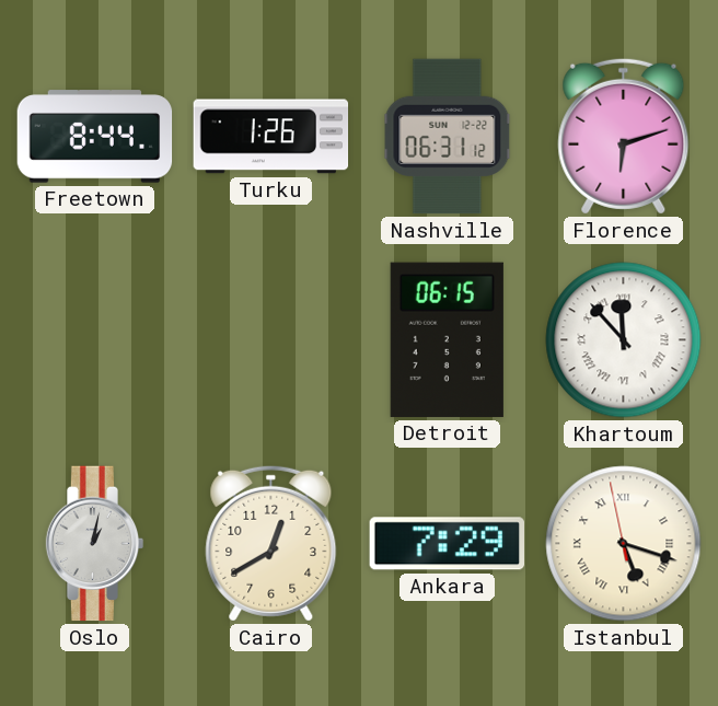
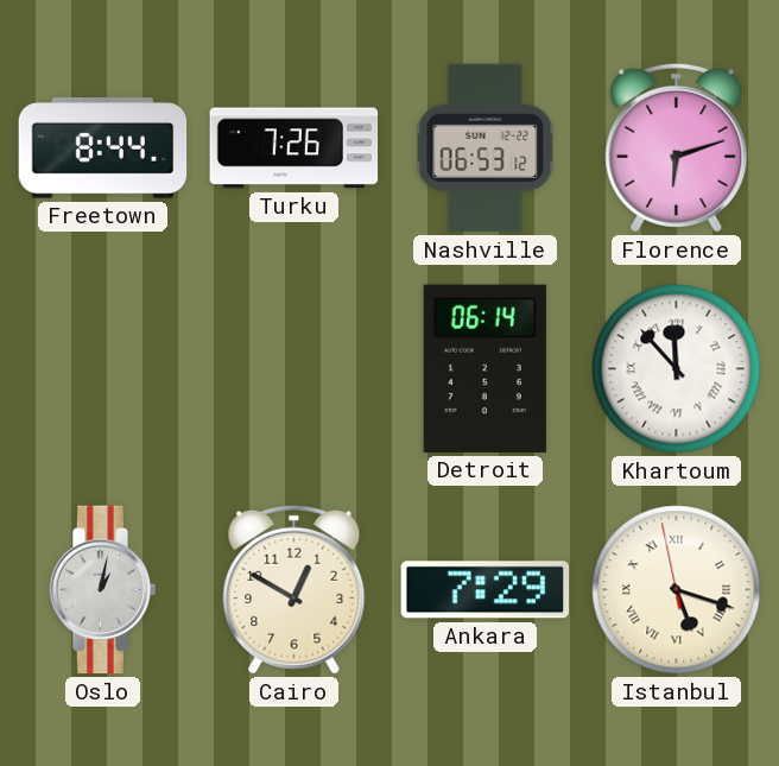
Turku: 1:26 -> 7:26
Nashville: 06:31 -> 06:53
Detroit: 06:15 -> 06:14
Cairo: 12:40 -> 12:50
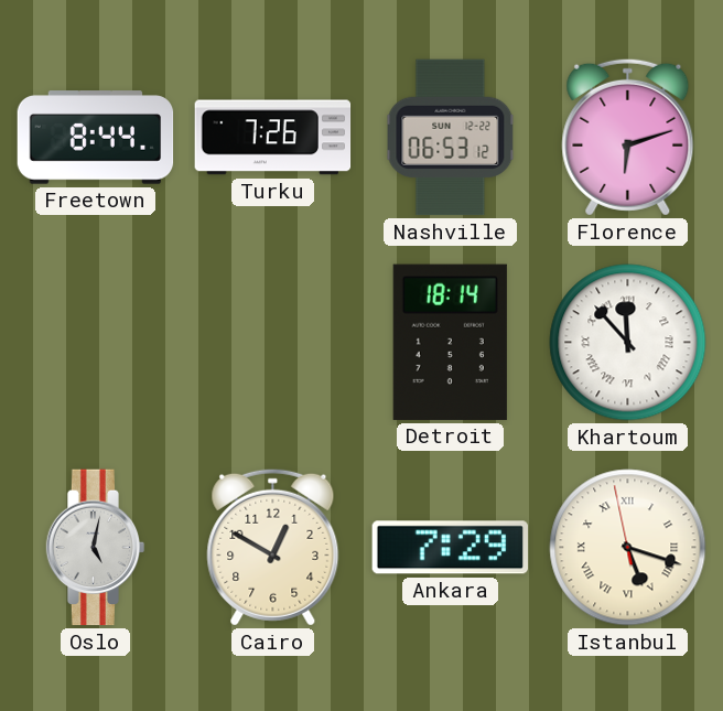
Detroit: 06:14 -> 18:14
Oslo: 1:02 -> 5:02
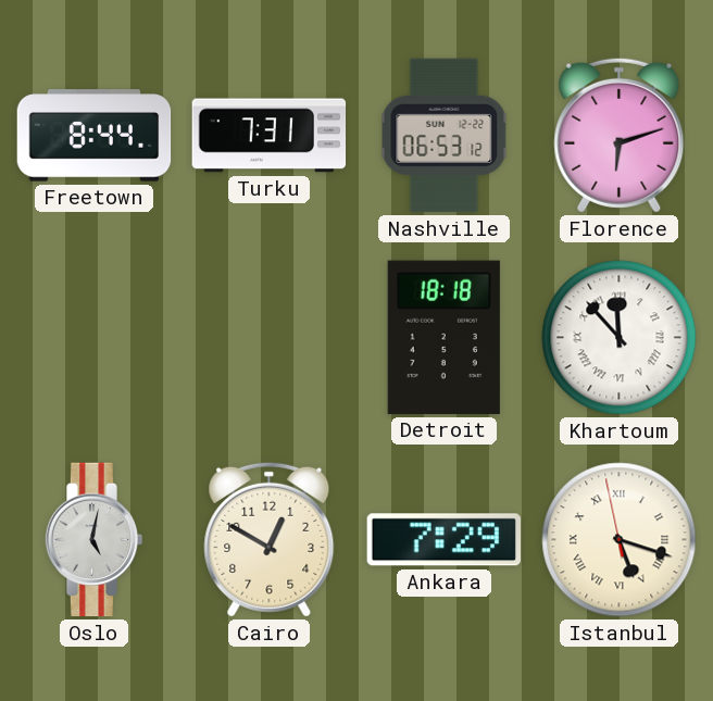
Turku: 7:26 -> 7:31
Detroit: 18:14 -> 18:18
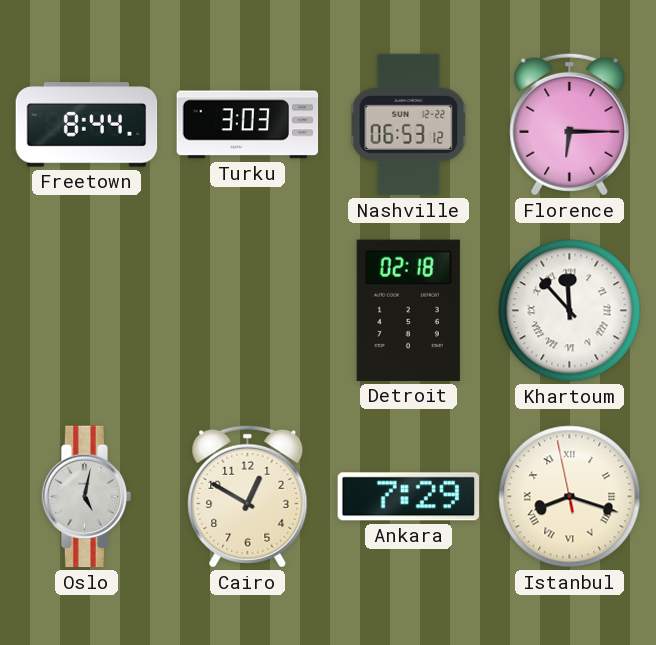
Turku: 7:31 -> 3:03
Florence: 6:12 -> 6:15
Detroit: 18:18 -> 02:18
Istanbul: 5:17 -> 8:17
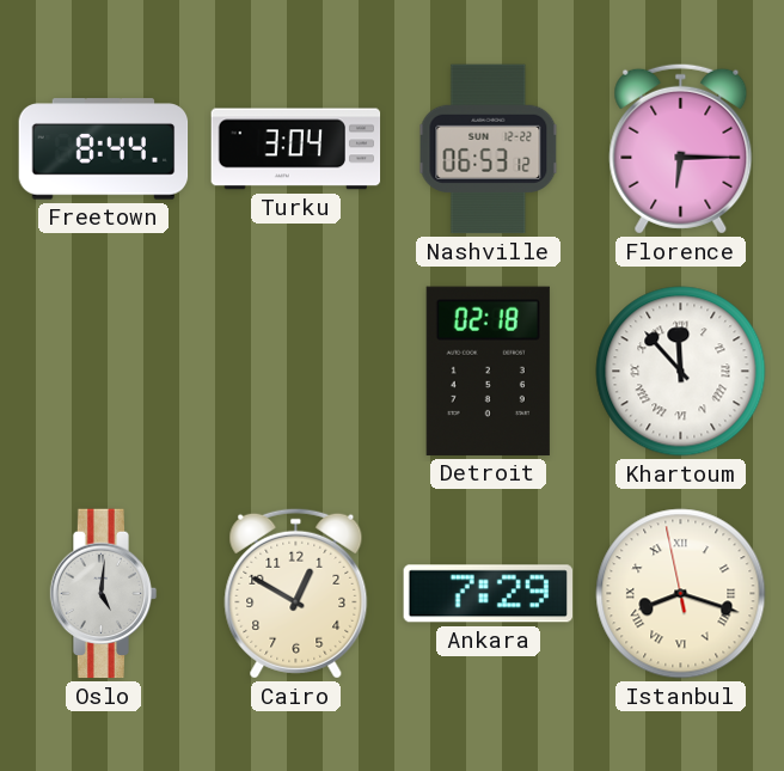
Turku: 3:03 -> 3:04
Oslo: 5:02 -> 5:01
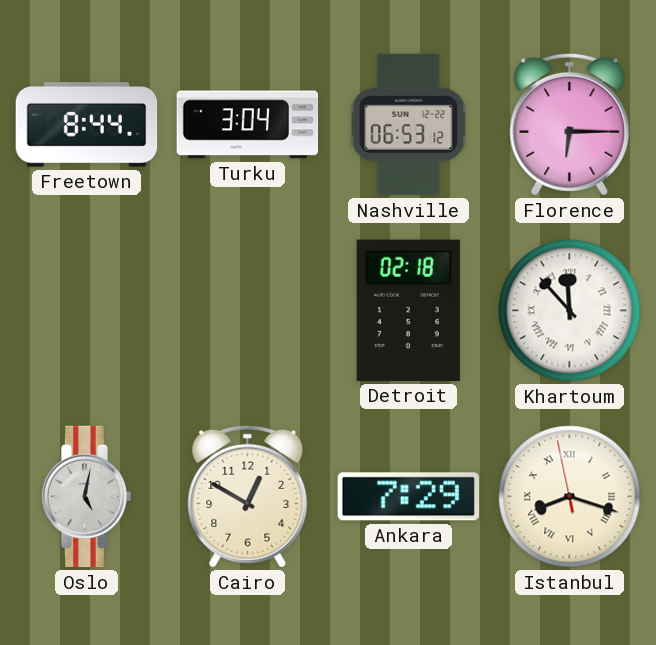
Oslo: 5:01 -> 5:02
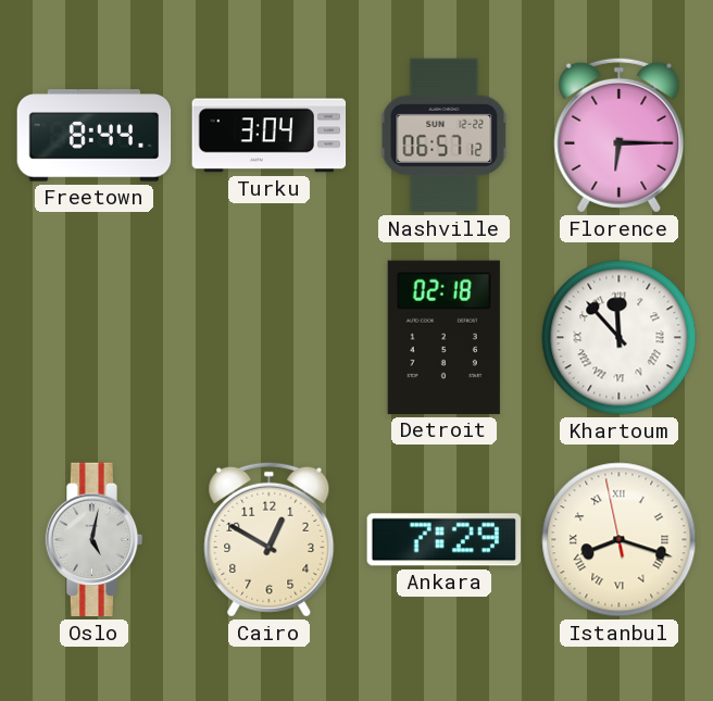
Nashville: 06:53 -> 06:57
